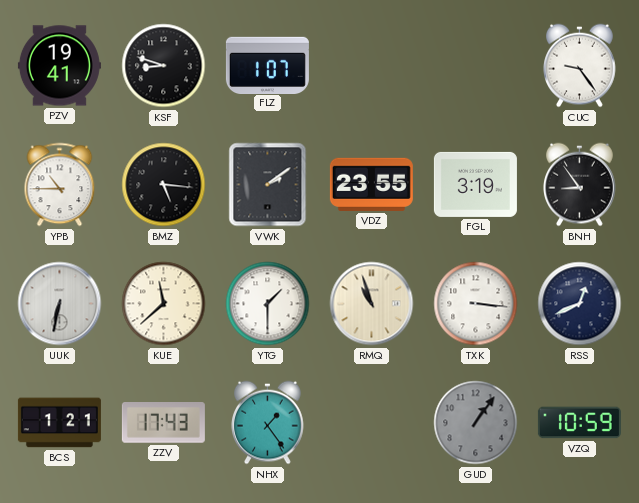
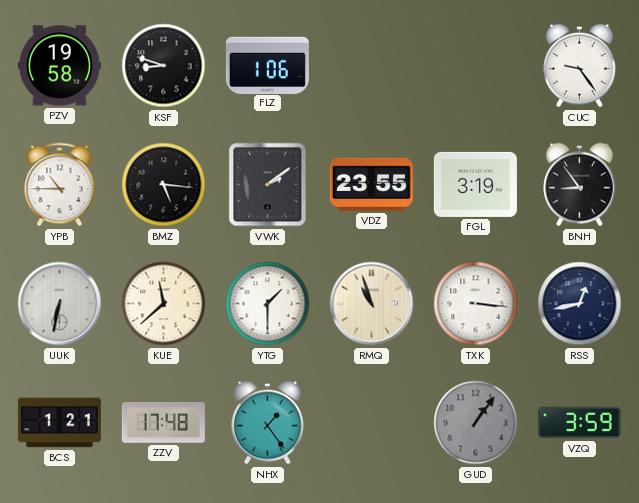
PZV: 19:41 -> 19:58
FLZ: 1:07 -> 1:06
RSS: 12:41 -> 12:43
ZZV: 17:43 -> 17:48
VZQ: 10:59 -> 3:59
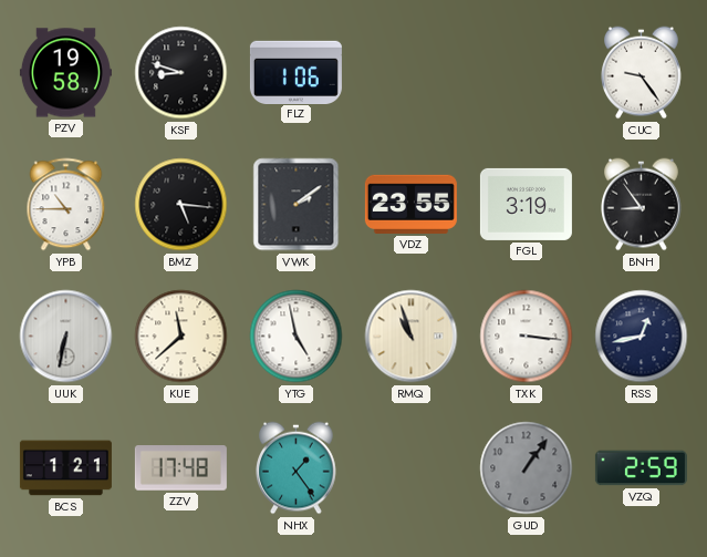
YTG: 1:30 -> 4:58
VZQ: 3:59 -> 2:59
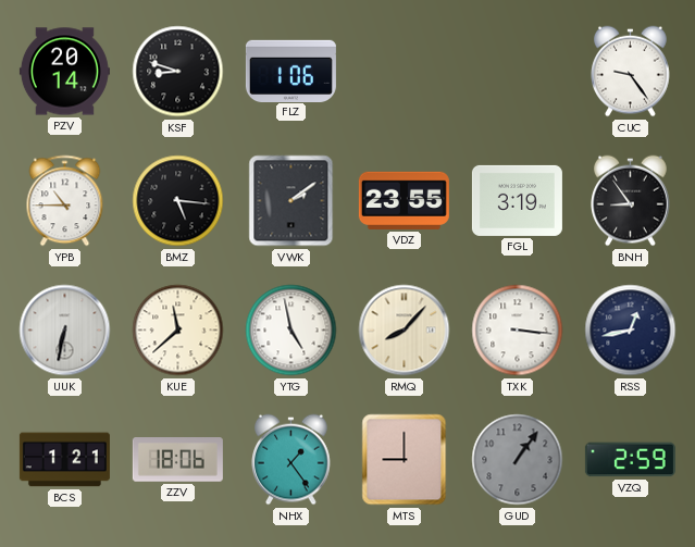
PZV: 19:58 -> 20:14
RMQ: 10:57 -> 8:07
ZZV: 17:48 -> 18:06
MTS: none -> 9:00
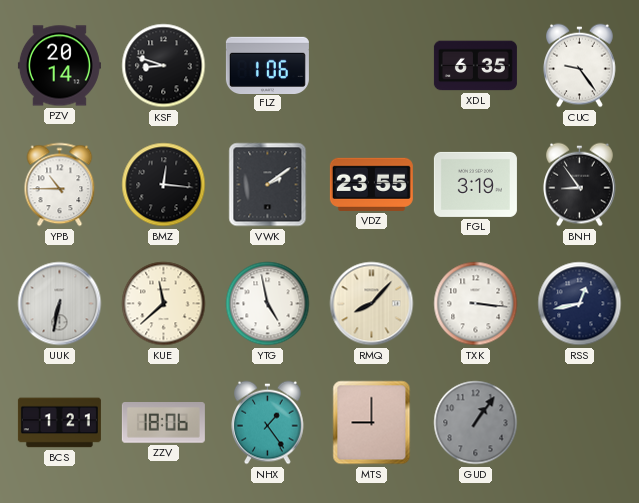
XDL: none -> 6:35
BMZ: 5:16 -> 12:16
VZQ: 2:59 -> none
